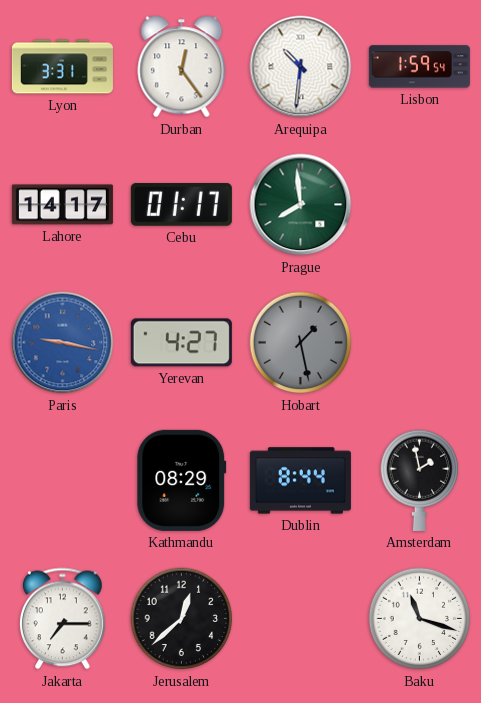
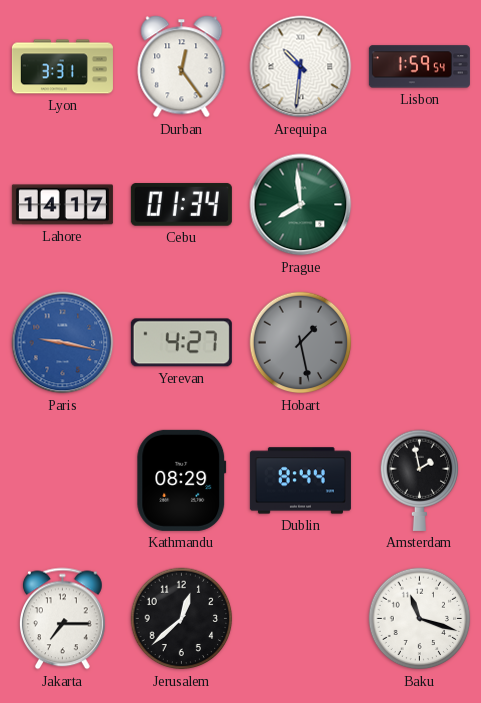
Cebu: 01:17 -> 01:34
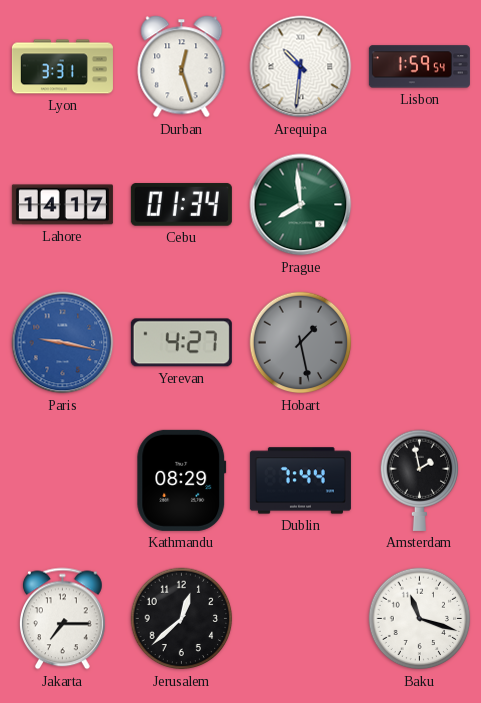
Durban: 12:24 -> 12:27
Dublin: 8:44 -> 7:44
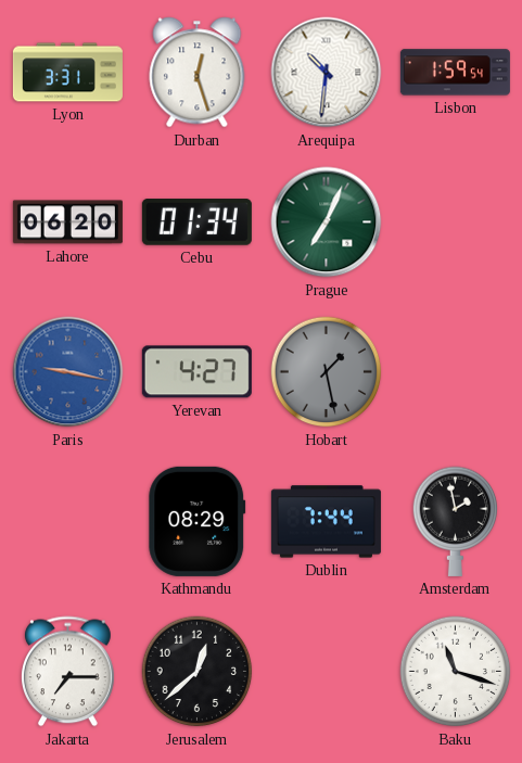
Lahore: 14:17 -> 06:20
Prague: 7:59 -> 7:04
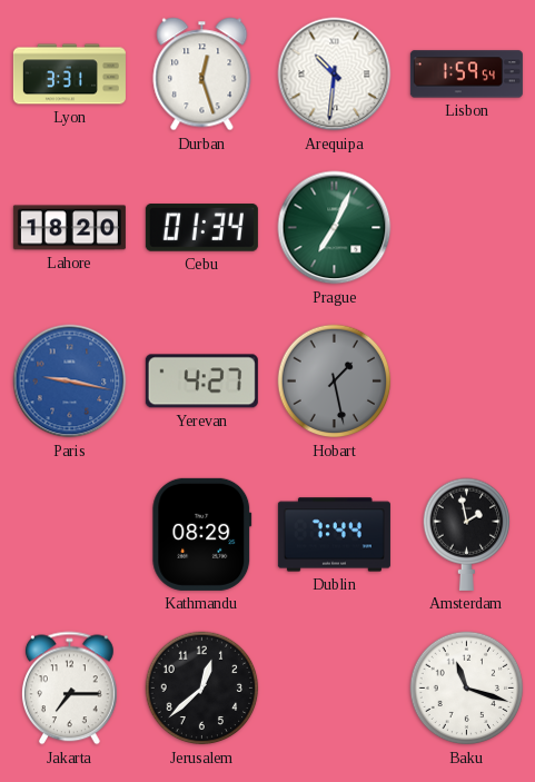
Lahore: 06:20 -> 18:20
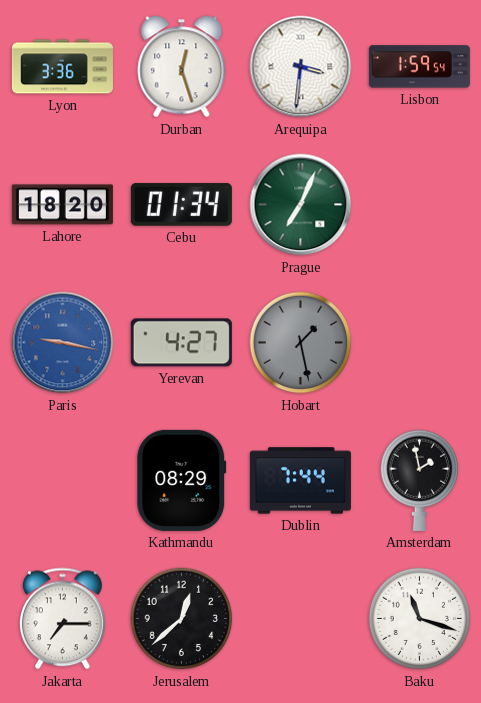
Lyon: 3:31 -> 3:36
Arequipa: 10:31 -> 3:31
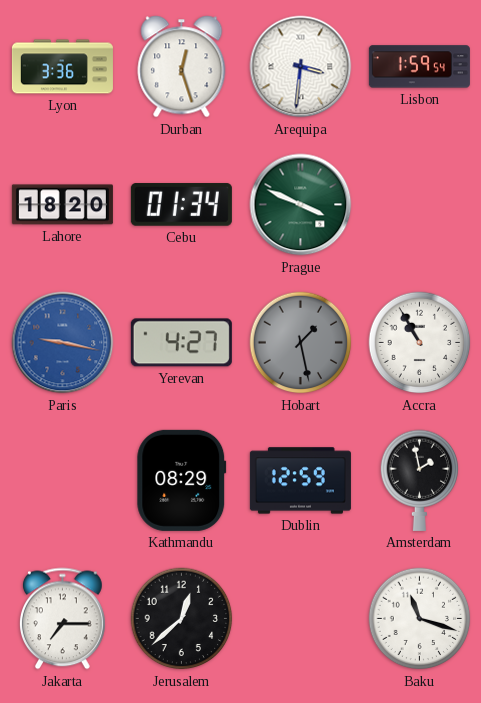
Prague: 7:04 -> 3:49
Accra: none -> 10:55
Dublin: 7:44 -> 12:59
